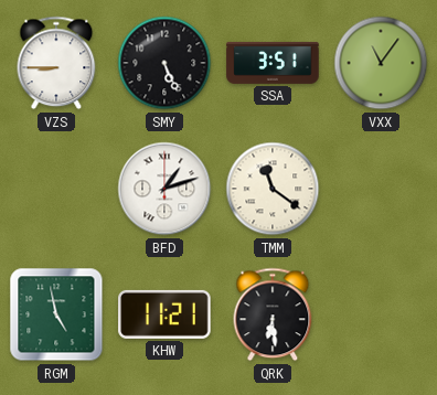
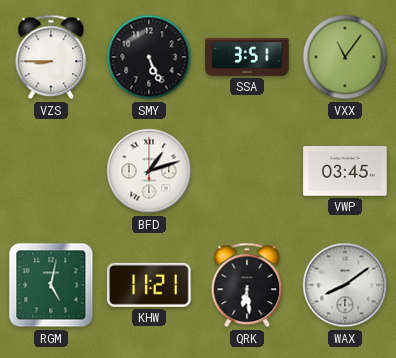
TMM: 11:21 -> none
VWP: none -> 03:45
RGM: 4:58 -> 5:02
WAX: none -> 8:09
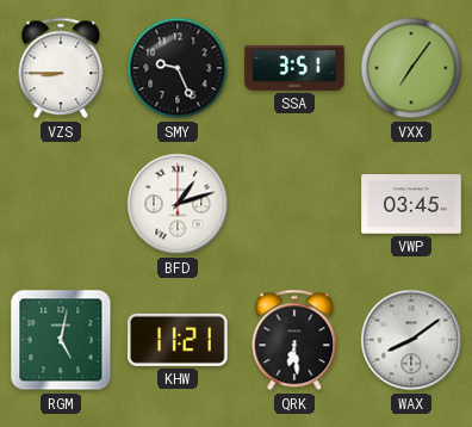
SMY: 5:26 -> 9:26
VXX: 11:06 -> 7:06
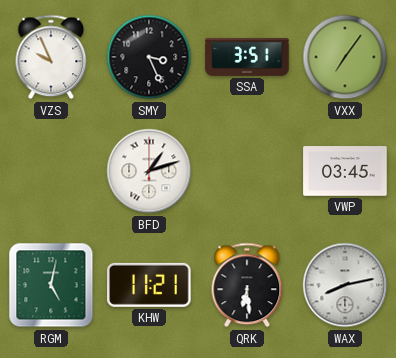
VZS: 8:45 -> 9:56
SMY: 9:26 -> 3:26
WAX: 8:09 -> 8:13
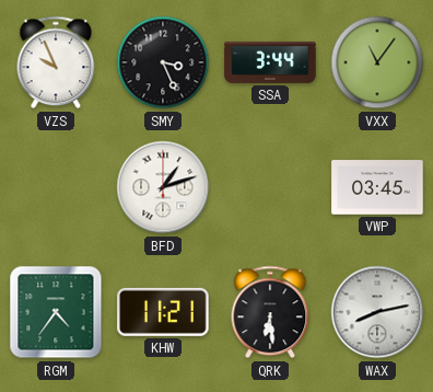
SSA: 3:51 -> 3:44
VXX: 7:06 -> 11:06
RGM: 5:02 -> 4:36
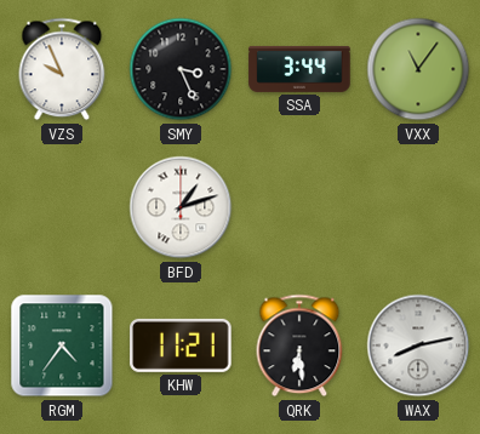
VWP: 03:45 -> none
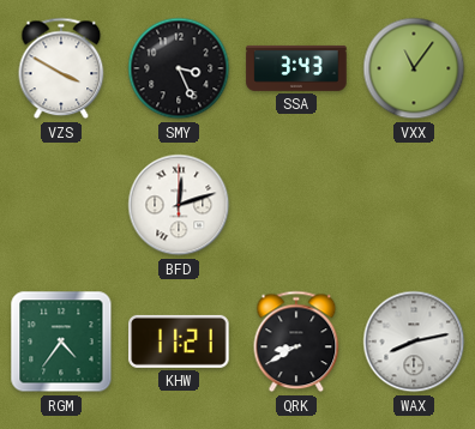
VZS: 9:56 -> 3:50
SSA: 3:44 -> 3:43
BFD: 1:12 -> 12:12
QRK: 6:29 -> 8:40
